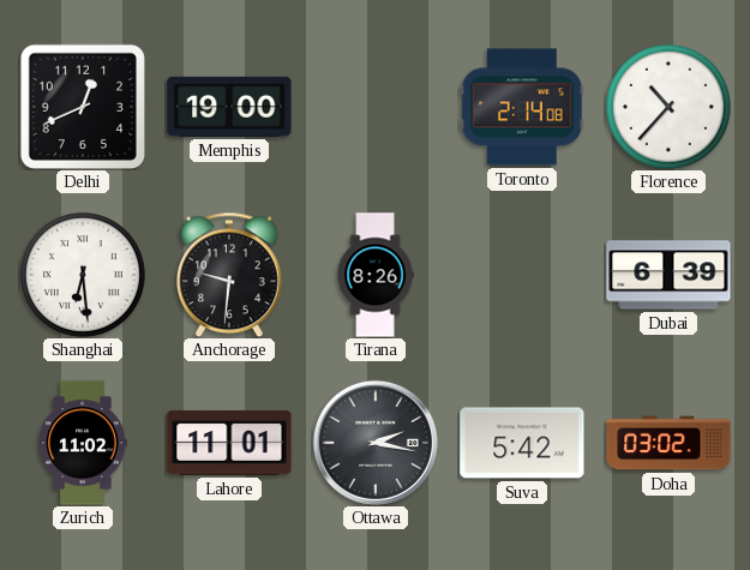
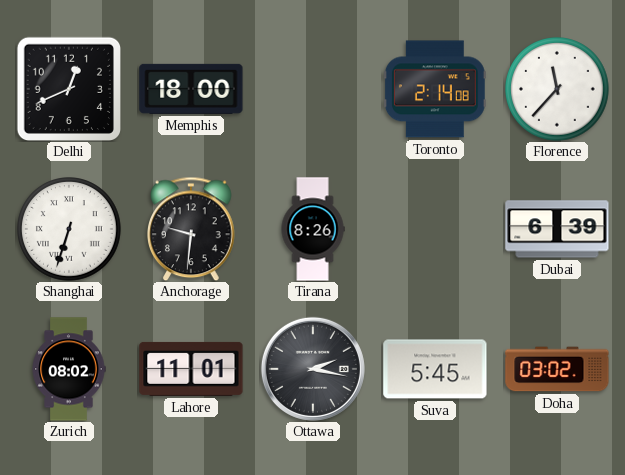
Memphis: 19:00 -> 18:00
Florence: 10:37 -> 11:37
Shanghai: 6:29 -> 6:33
Zurich: 11:02 -> 08:02
Suva: 5:42 -> 5:45
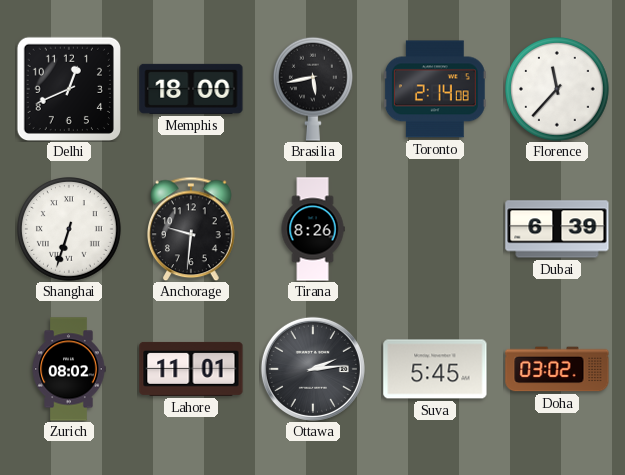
Brasilia: none -> 5:43
Ottawa: 2:17 -> 2:14
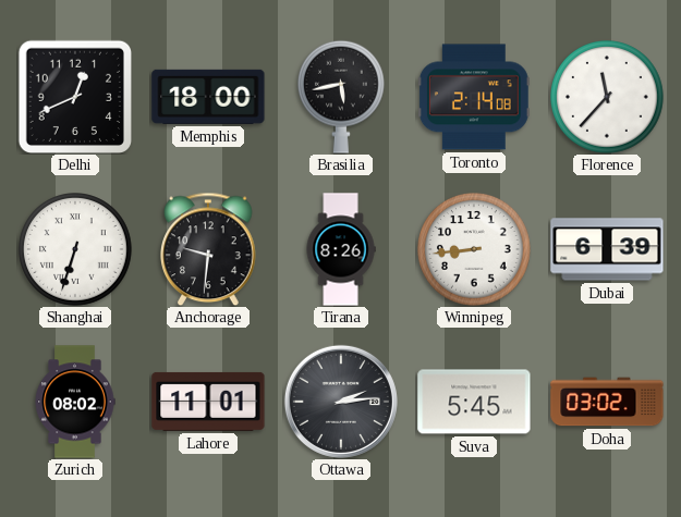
Winnipeg: none -> 8:44
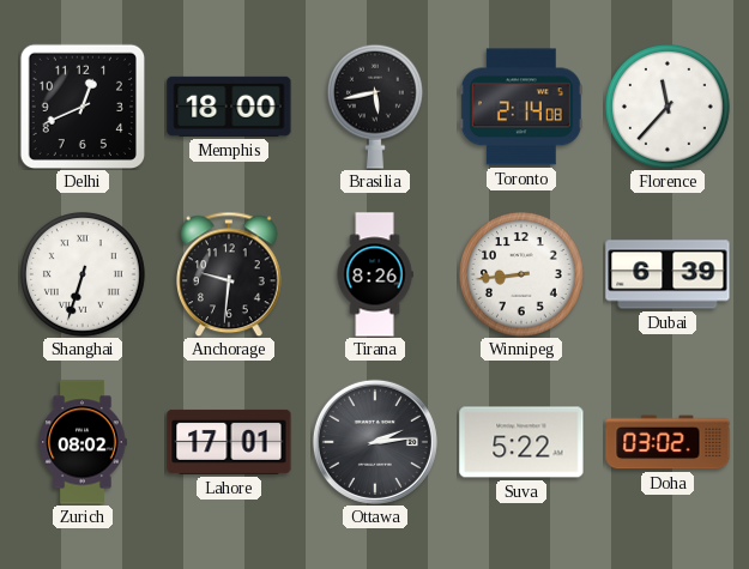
Lahore: 11:01 -> 17:01
Suva: 5:45 -> 5:22
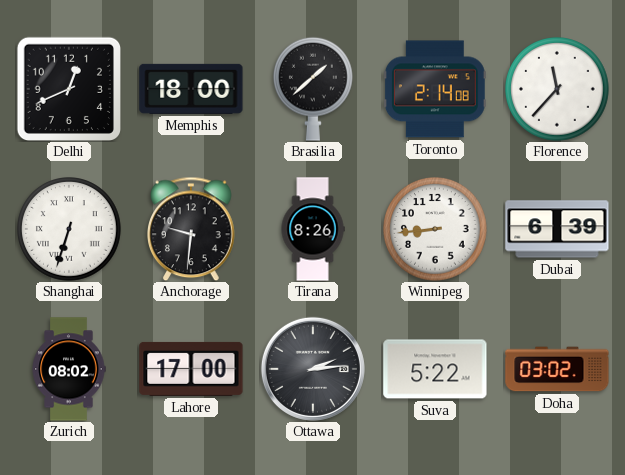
Brasilia: 5:43 -> 1:38
Lahore: 17:01 -> 17:00
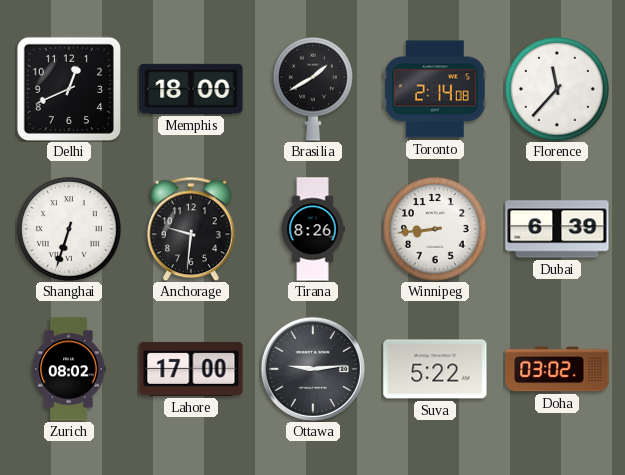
Brasilia: 1:38 -> 1:40
Ottawa: 2:14 -> 9:14
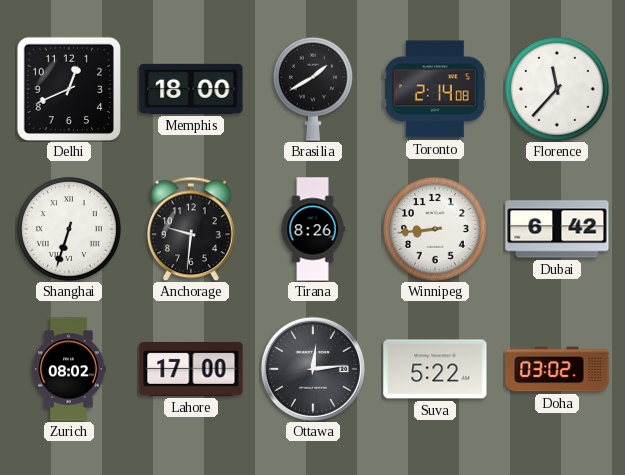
Dubai: 6:39 -> 6:42
Ottawa: 9:14 -> 12:14
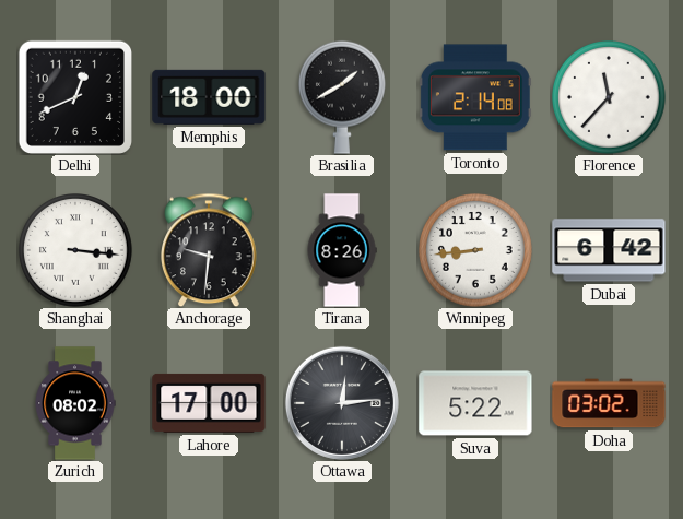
Shanghai: 6:33 -> 3:16
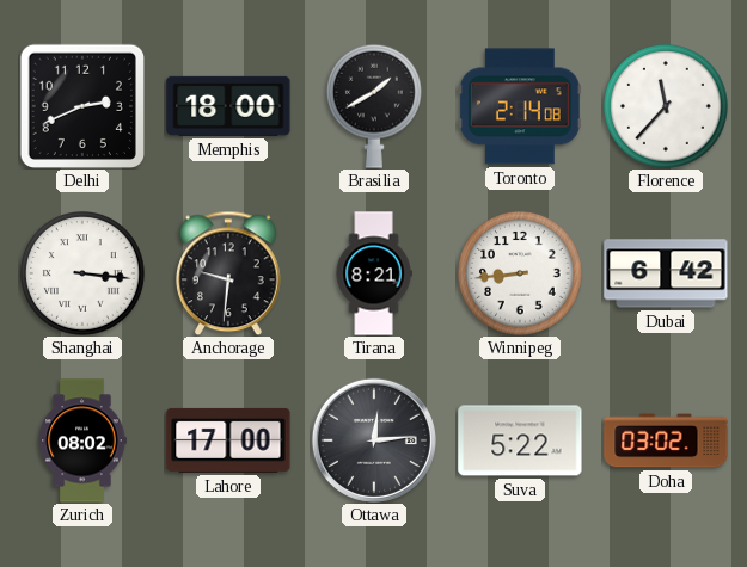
Delhi: 12:41 -> 2:41
Tirana: 8:26 -> 8:21
